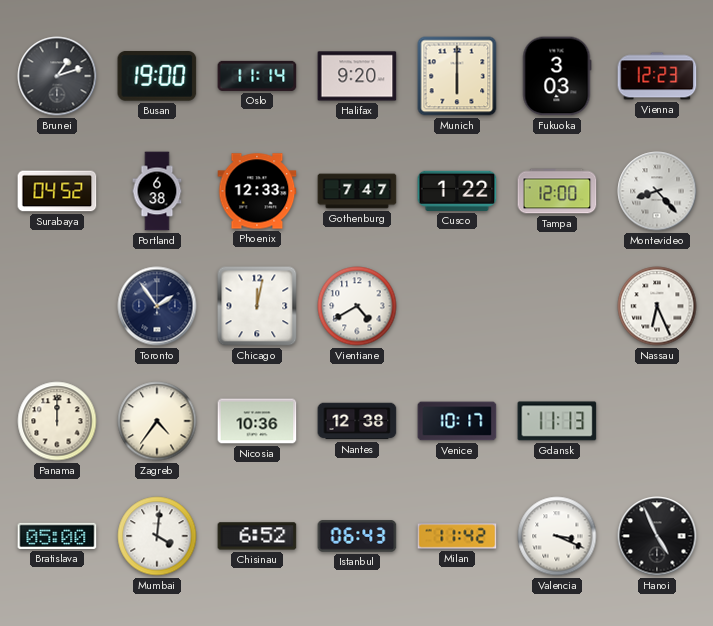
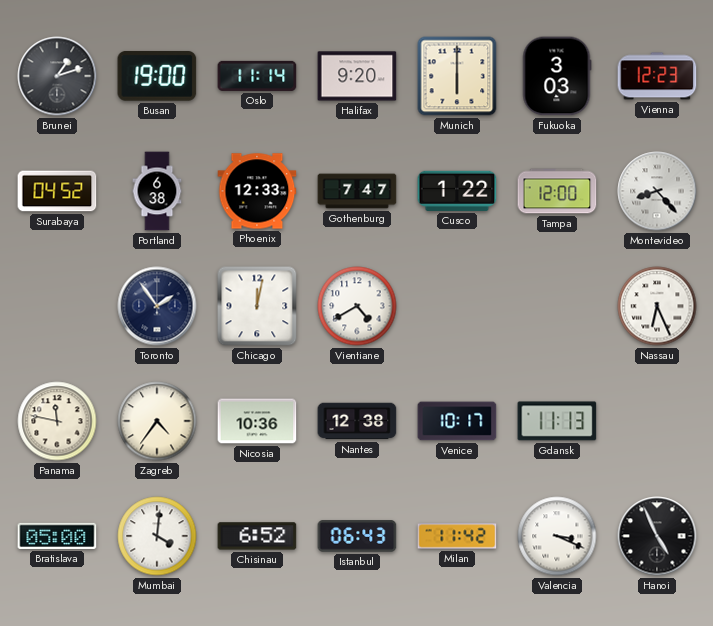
Panama: 12:00 -> 11:47
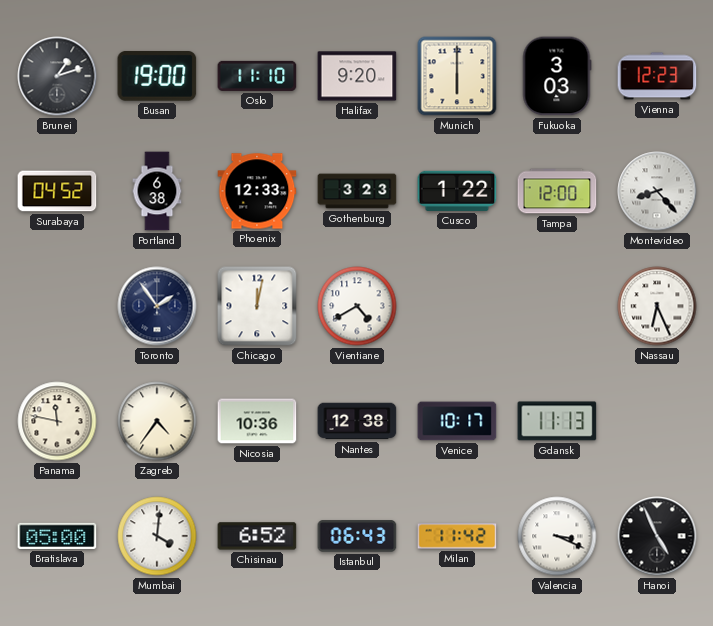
Oslo: 11:14 -> 11:10
Gothenburg: 7:47 -> 3:23
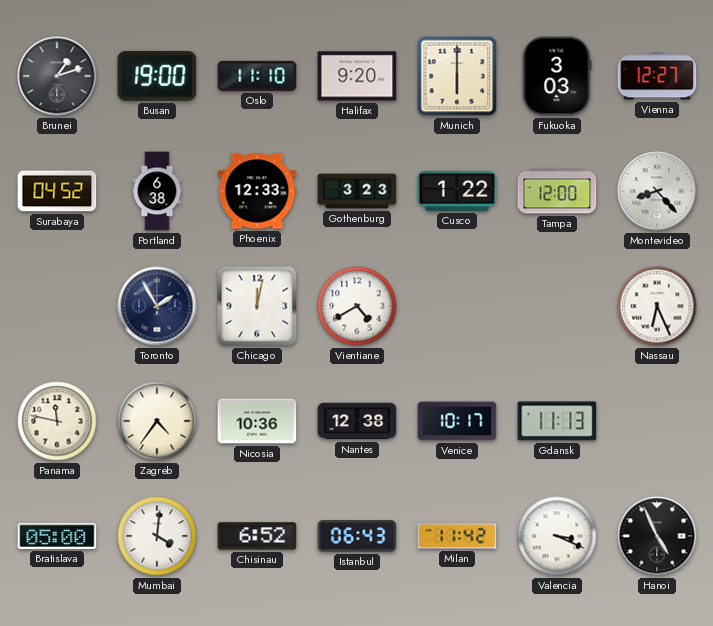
Vienna: 12:23 -> 12:27
Toronto: 1:54 -> 1:55
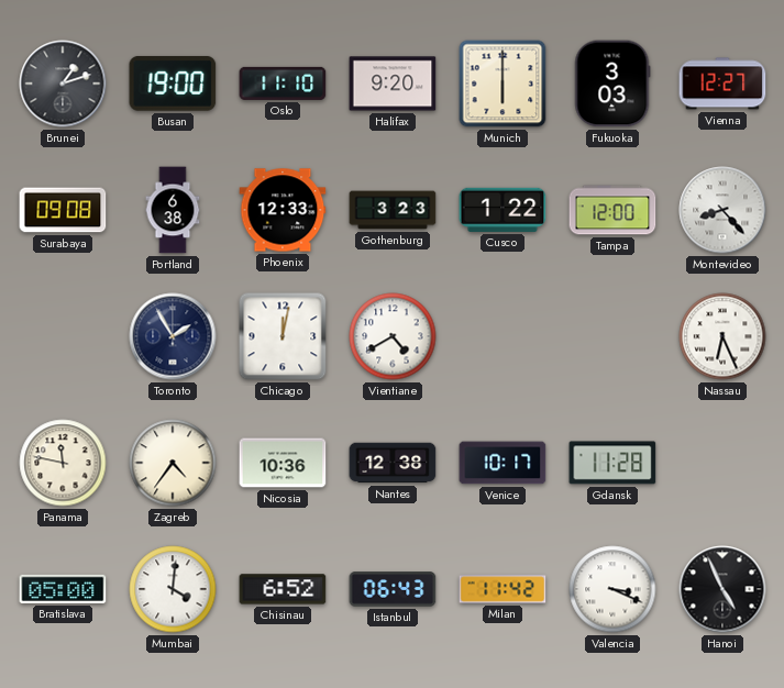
Surabaya: 04:52 -> 09:08
Gdansk: 11:13 -> 11:28
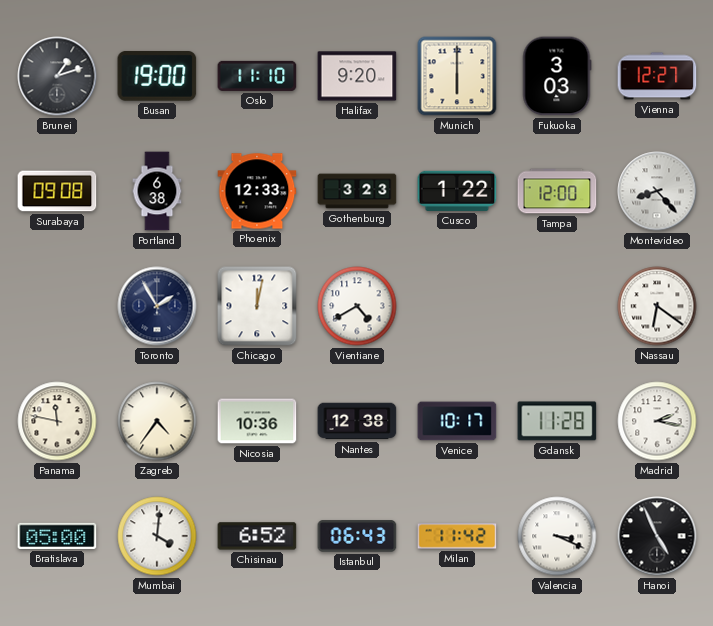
Nassau: 6:26 -> 6:21
Madrid: none -> 2:17
